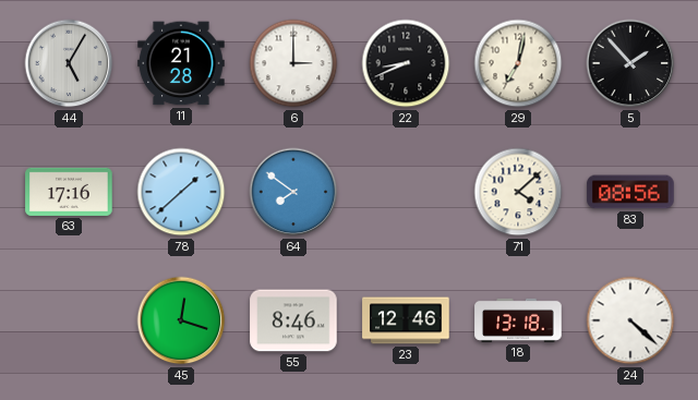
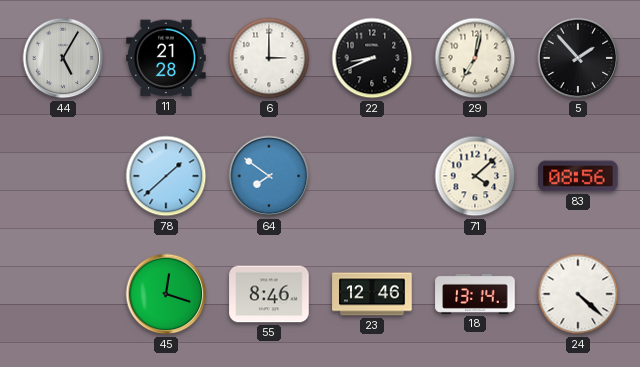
63: 17:16 -> none
18: 13:18 -> 13:14
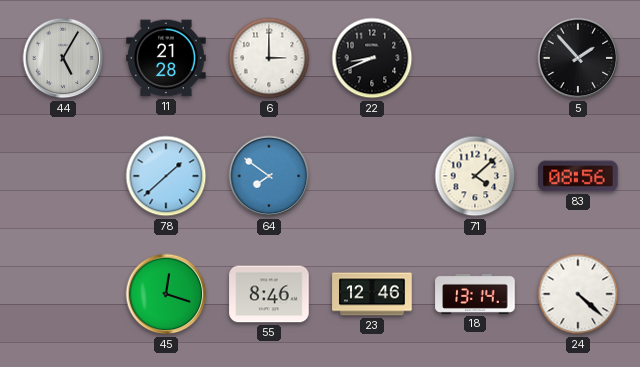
29: 7:02 -> none
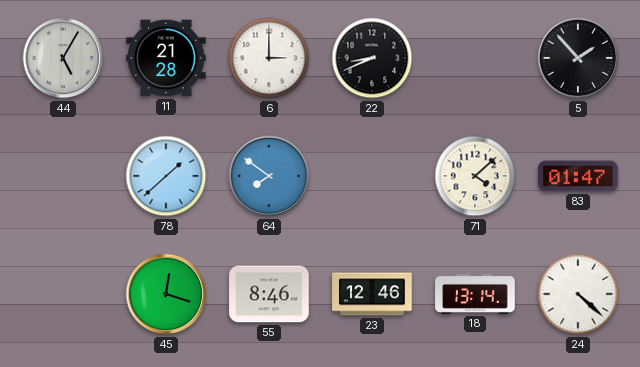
83: 08:56 -> 01:47
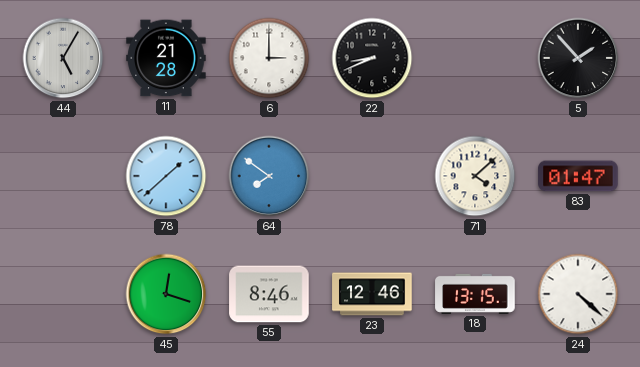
18: 13:14 -> 13:15
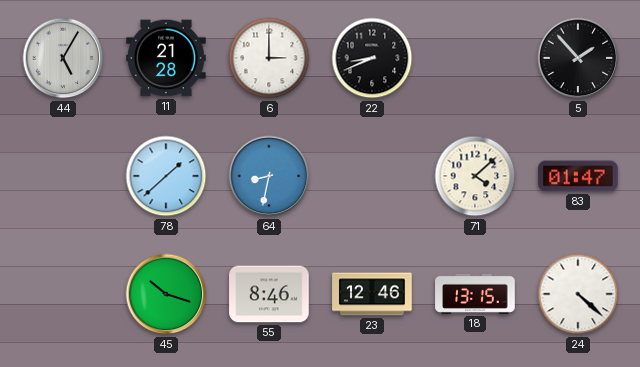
64: 7:51 -> 8:32
45: 12:18 -> 10:18
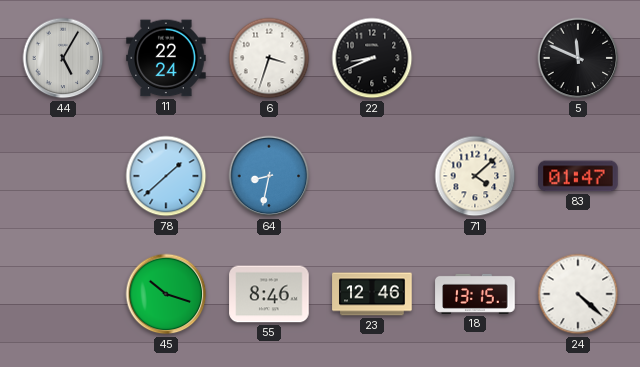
11: 21:28 -> 22:24
6: 3:00 -> 3:33
5: 1:53 -> 11:49
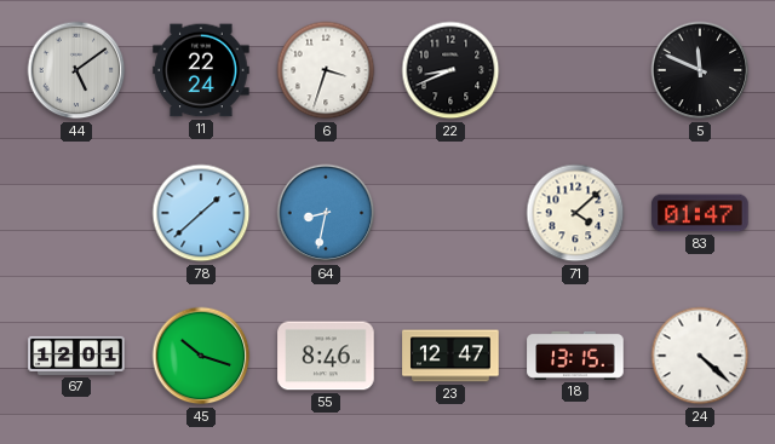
44: 5:05 -> 5:09
67: none -> 12:01
23: 12:46 -> 12:47
